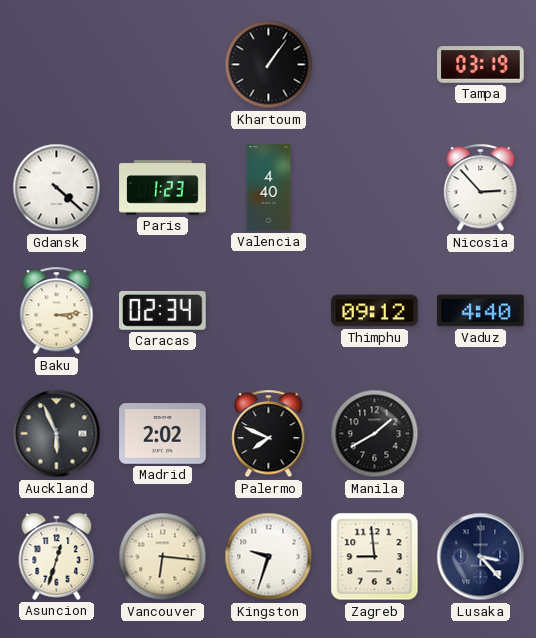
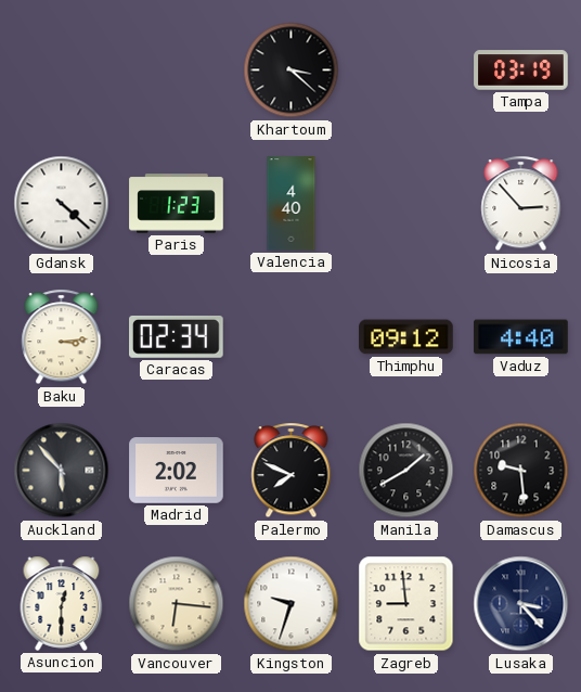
Khartoum: 1:06 -> 3:22
Auckland: 5:56 -> 5:53
Damascus: none -> 9:29
Asuncion: 12:33 -> 12:30
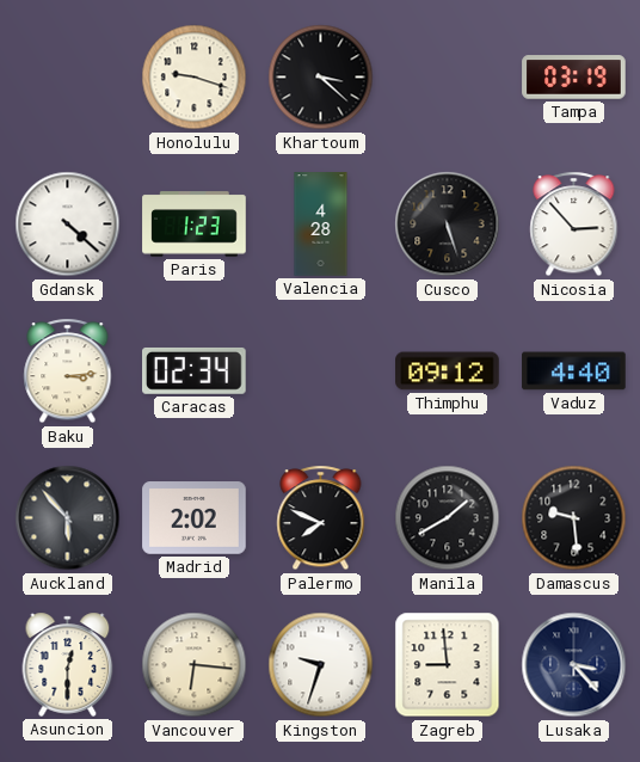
Honolulu: none -> 9:18
Valencia: 4:40 -> 4:28
Cusco: none -> 5:27
